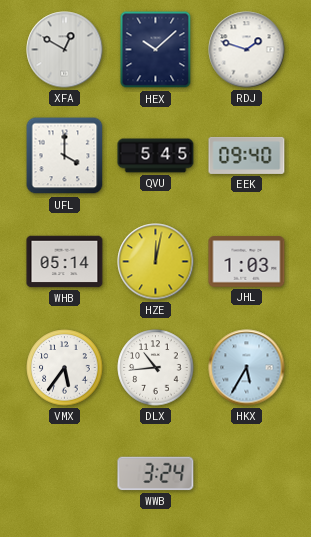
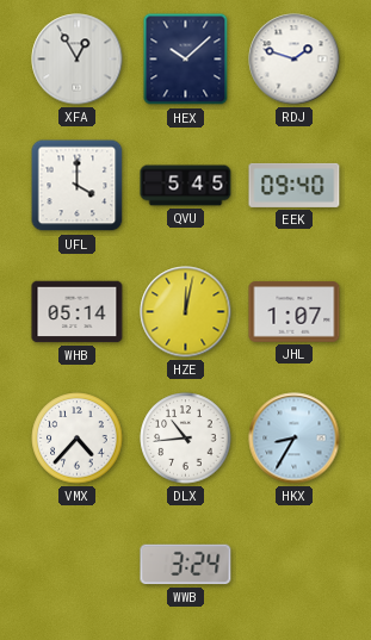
XFA: 12:50 -> 12:55
JHL: 1:03 -> 1:07
VMX: 5:36 -> 4:37
HKX: 5:35 -> 8:35
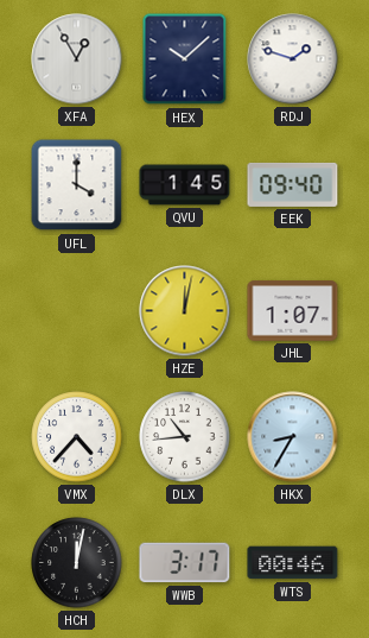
QVU: 5:45 -> 1:45
WHB: 05:14 -> none
HCH: none -> 12:02
WWB: 3:24 -> 3:17
WTS: none -> 00:46
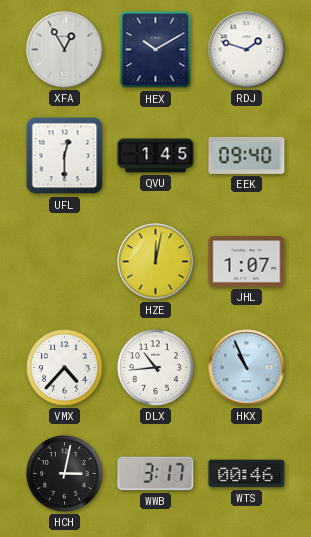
HEX: 10:08 -> 10:10
UFL: 4:00 -> 12:30
HKX: 8:35 -> 10:56
HCH: 12:02 -> 3:02
